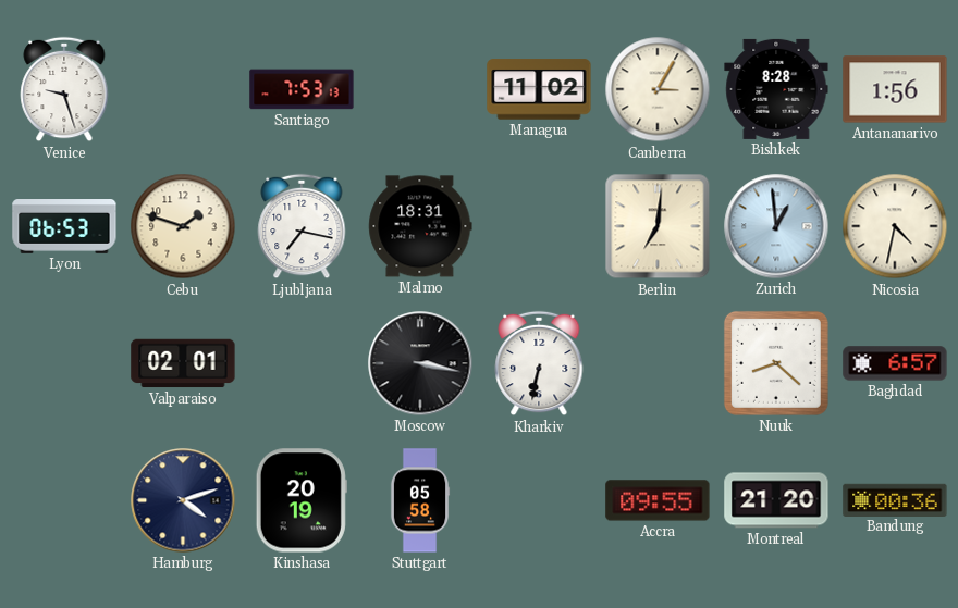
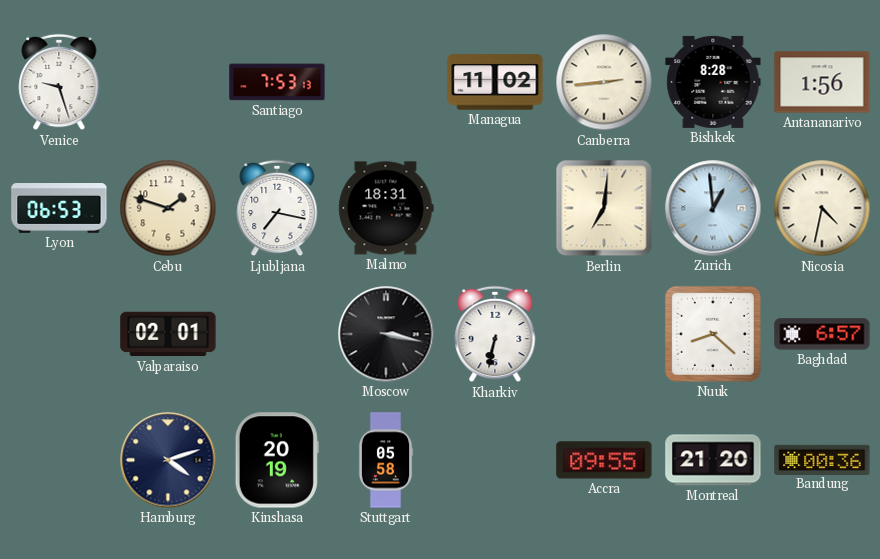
Canberra: 3:05 -> 2:44
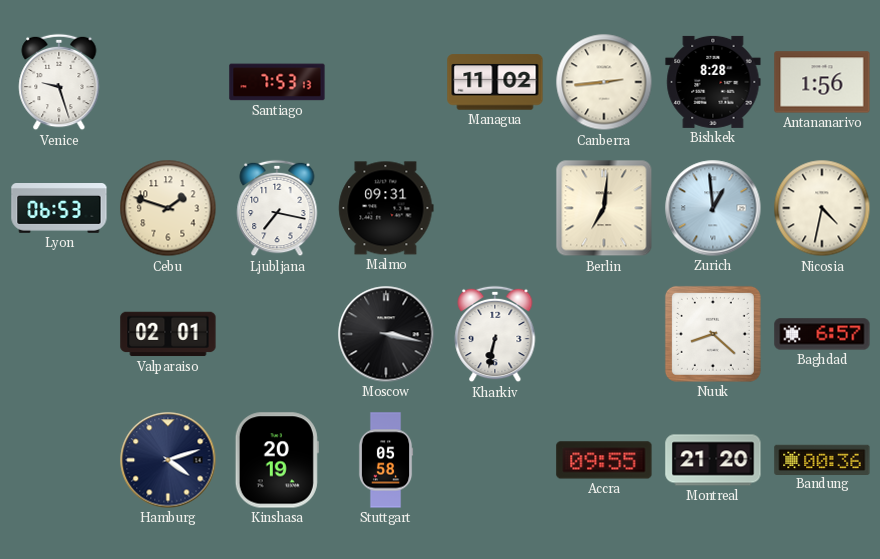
Malmo: 18:31 -> 09:31
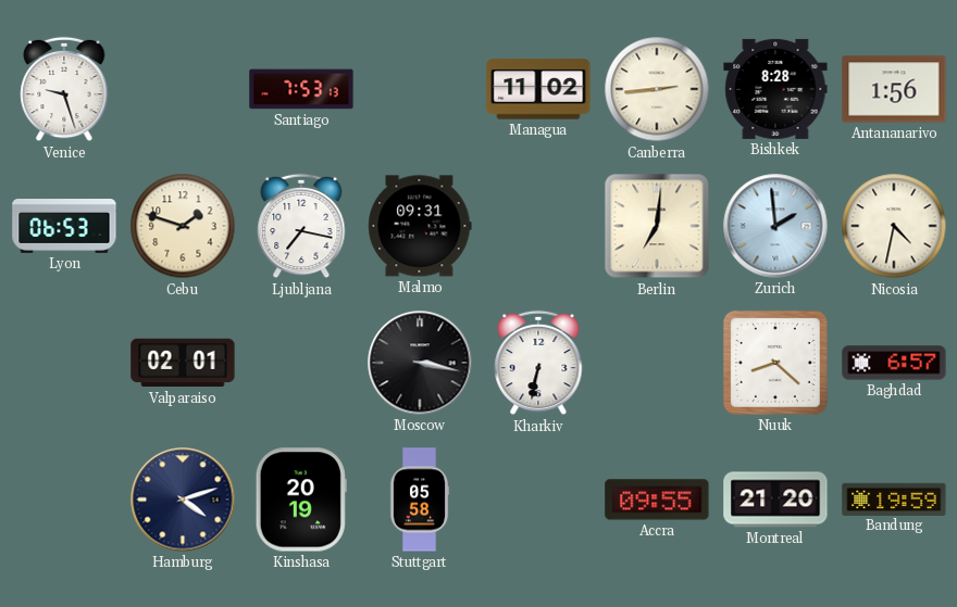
Zurich: 12:59 -> 1:59
Bandung: 00:36 -> 19:59
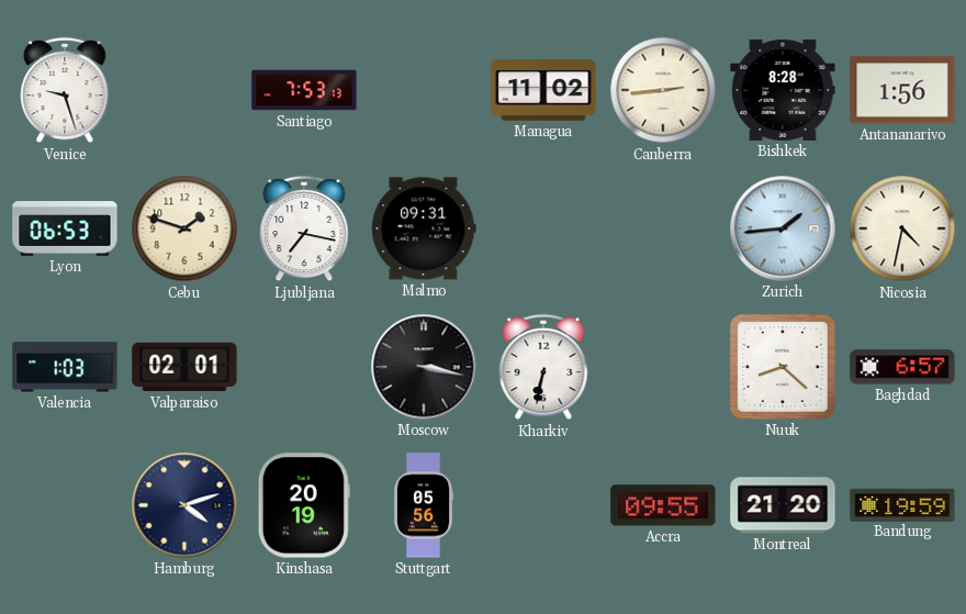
Berlin: 7:01 -> none
Zurich: 1:59 -> 1:44
Valencia: none -> 1:03
Stuttgart: 05:58 -> 05:56
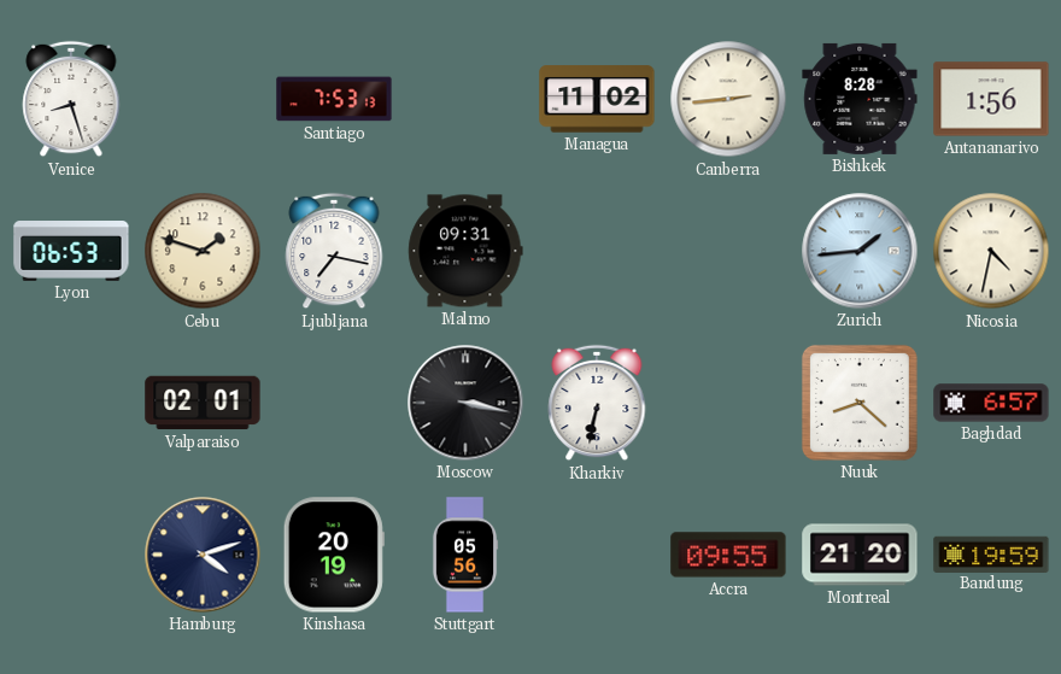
Venice: 9:27 -> 8:27
Valencia: 1:03 -> none
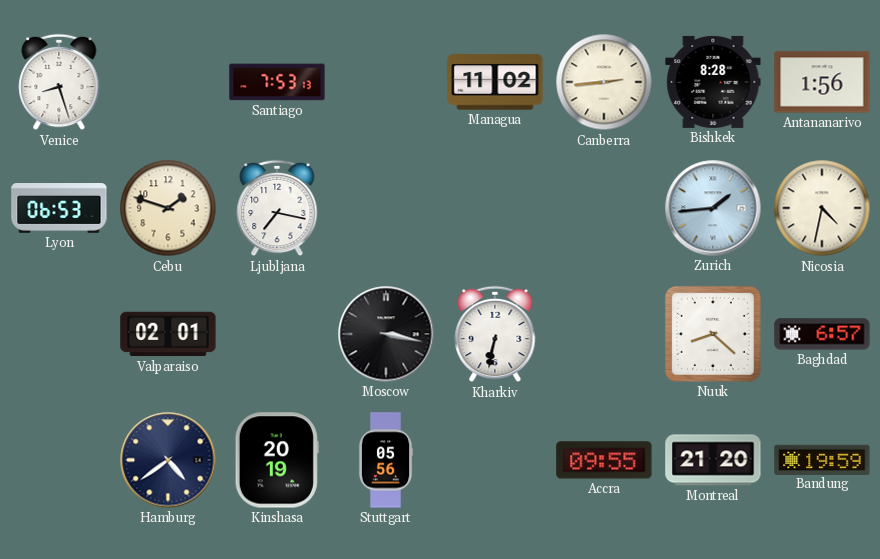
Malmo: 09:31 -> none
Hamburg: 4:12 -> 4:39
